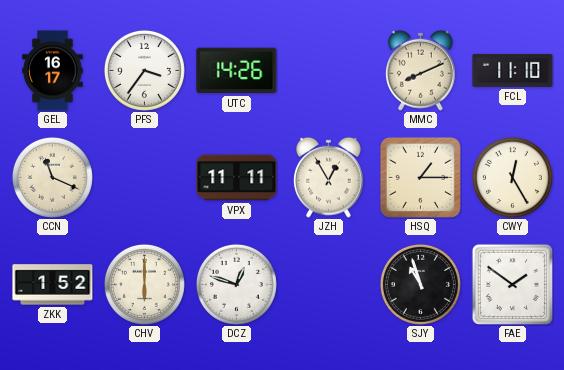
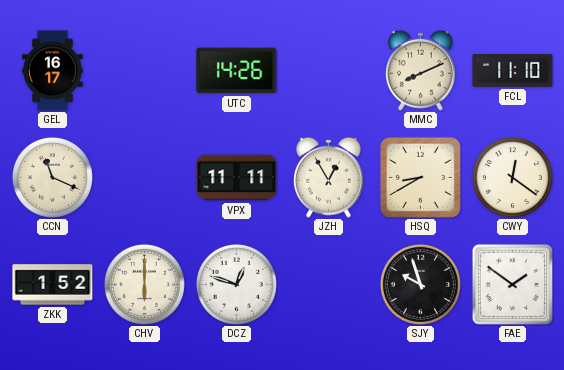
PFS: 3:36 -> none
HSQ: 1:15 -> 8:40
CWY: 12:25 -> 12:21
SJY: 10:57 -> 9:57
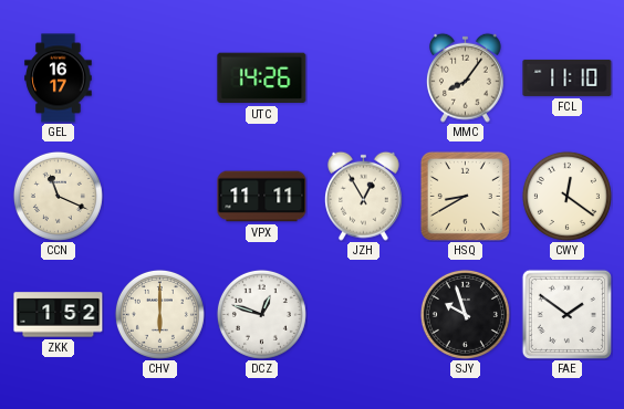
MMC: 8:11 -> 8:06
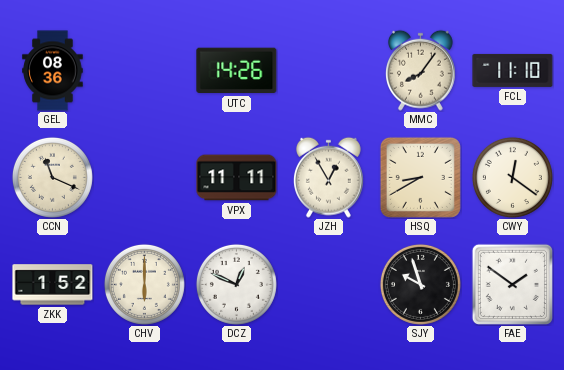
GEL: 16:17 -> 08:36
DCZ: 12:48 -> 12:49
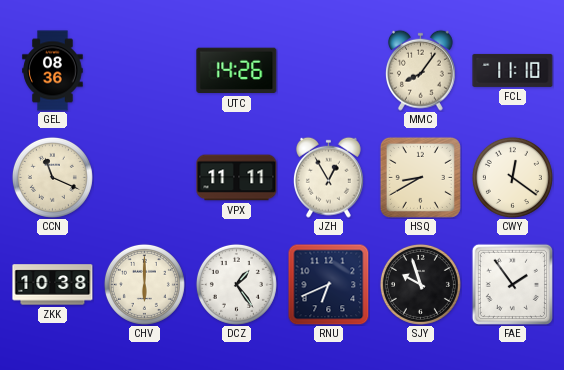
ZKK: 1:52 -> 10:38
DCZ: 12:49 -> 1:24
RNU: none -> 6:41
FAE: 1:51 -> 1:54
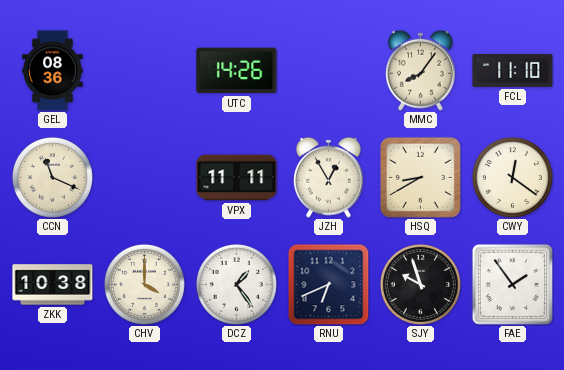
CHV: 6:00 -> 4:00
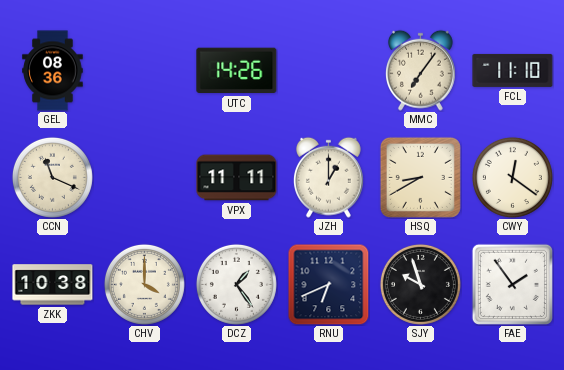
MMC: 8:06 -> 7:06
JZH: 12:55 -> 1:00
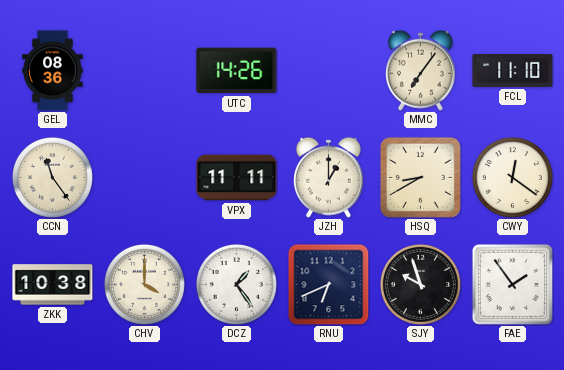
CCN: 11:19 -> 11:24
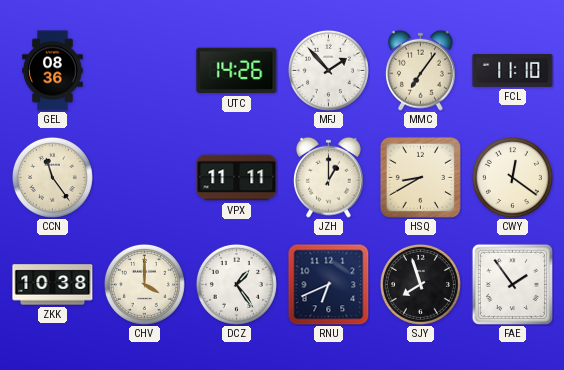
MFJ: none -> 1:53
SJY: 9:57 -> 7:57
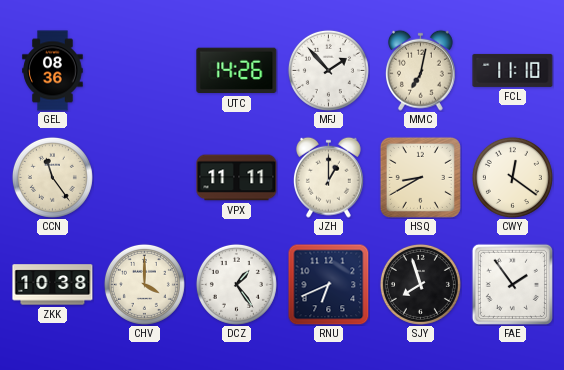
MMC: 7:06 -> 7:02
